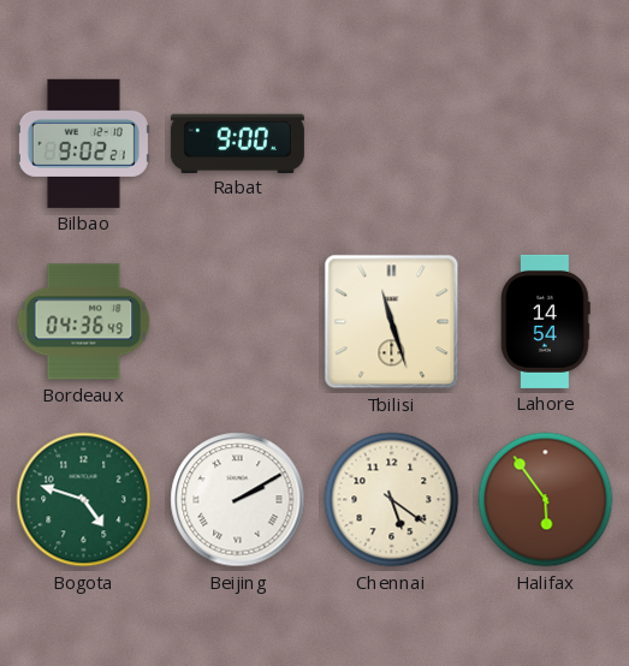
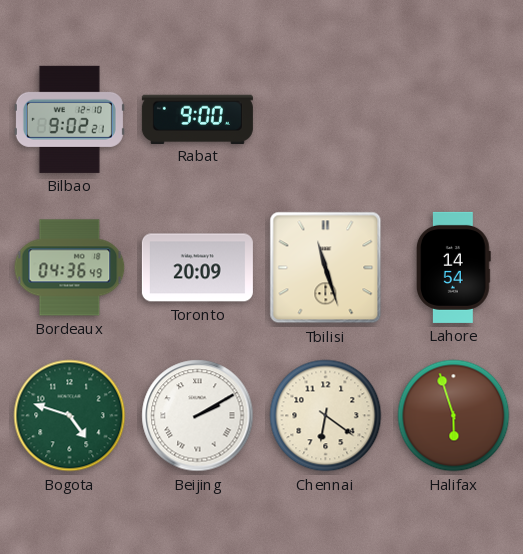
Toronto: none -> 20:09
Chennai: 5:21 -> 6:21
Halifax: 5:54 -> 5:57
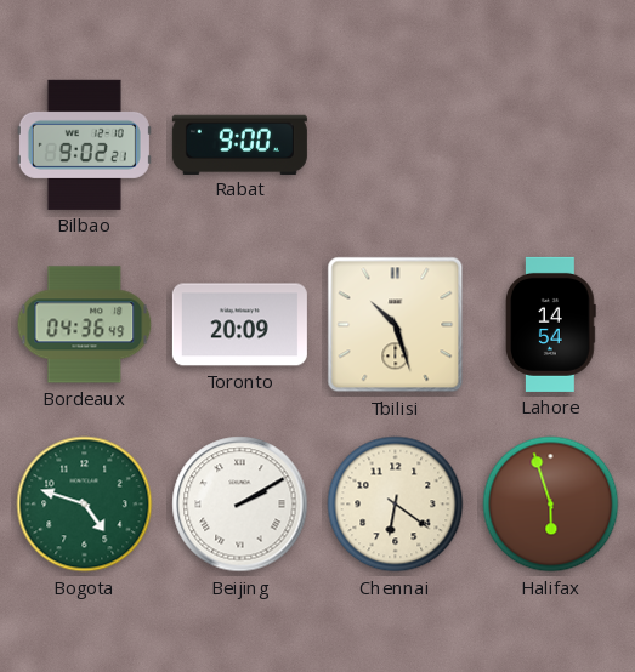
Tbilisi: 11:27 -> 10:27
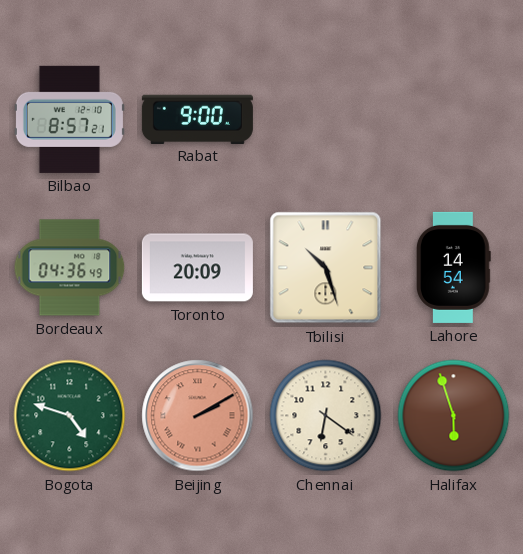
Bilbao: 9:02 -> 8:57
Beijing dial: white -> salmon
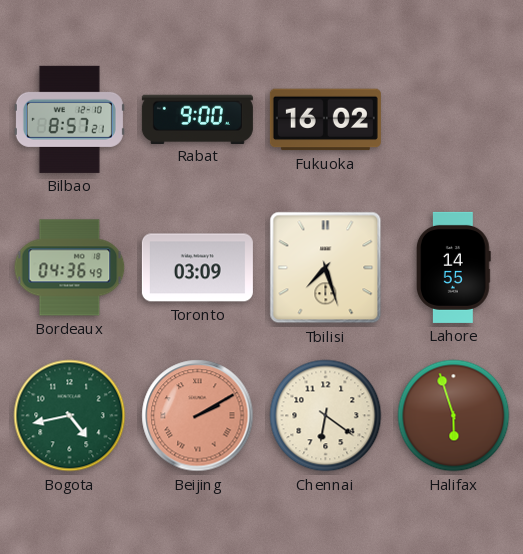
Fukuoka: none -> 16:02
Toronto: 20:09 -> 03:09
Tbilisi: 10:27 -> 7:27
Lahore: 14:54 -> 14:55
Bogota: 4:48 -> 4:43
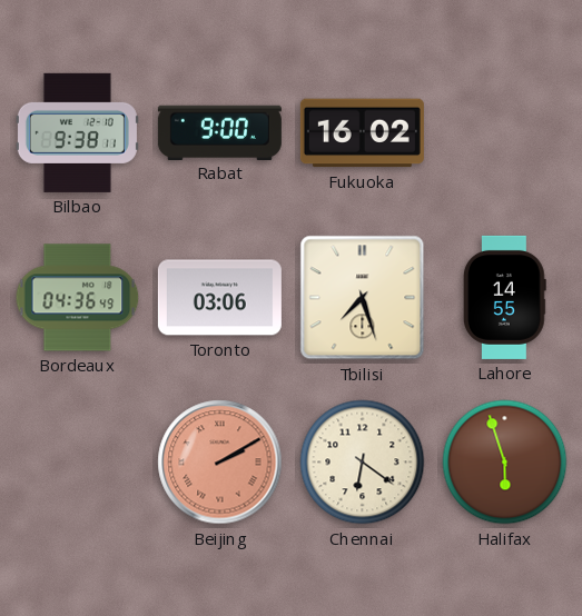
Bilbao: 8:57 -> 9:38
Toronto: 03:09 -> 03:06
Bogota: 4:43 -> none
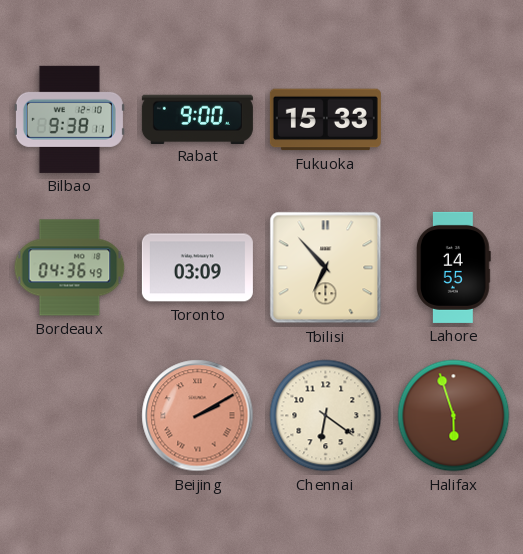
Fukuoka: 16:02 -> 15:33
Toronto: 03:06 -> 03:09
Tbilisi: 7:27 -> 6:53
